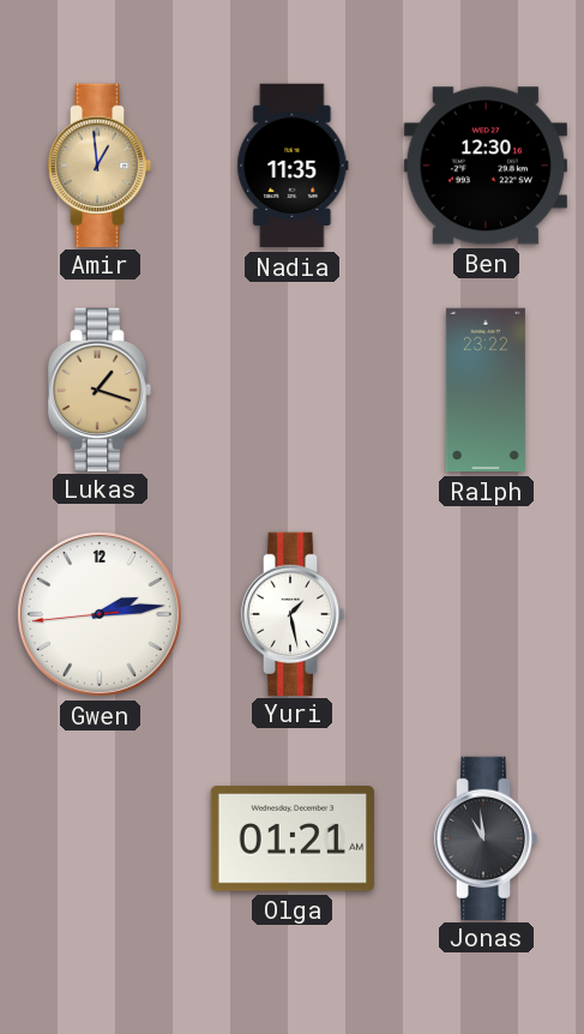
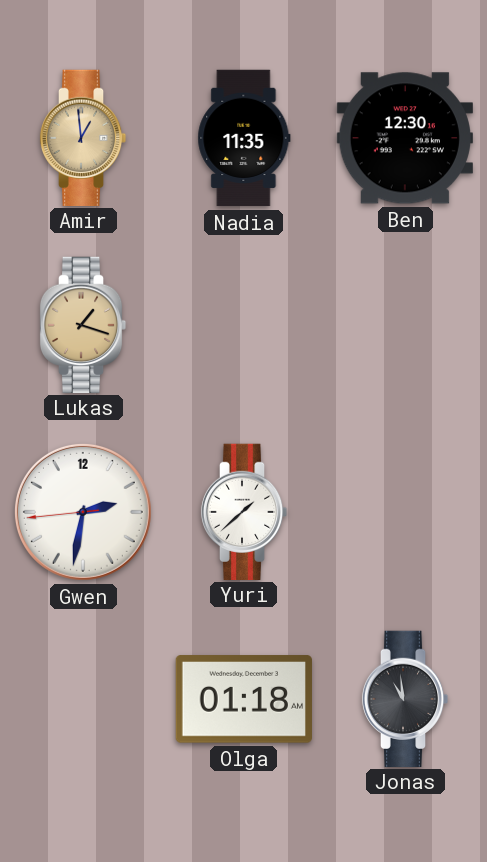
Ralph: 23:22 -> none
Gwen: 2:13 -> 2:31
Yuri: 1:28 -> 1:38
Olga: 01:21 -> 01:18
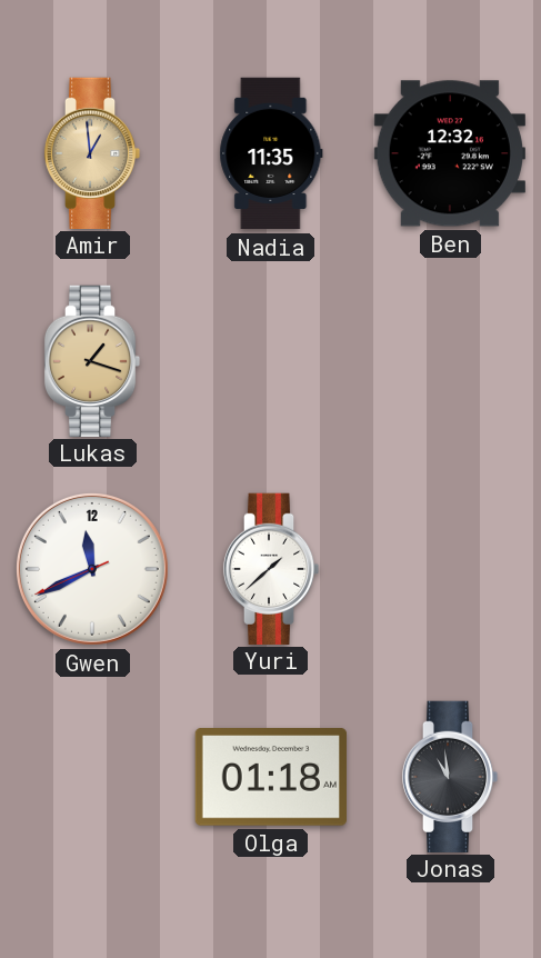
Ben: 12:30 -> 12:32
Gwen: 2:31 -> 11:40
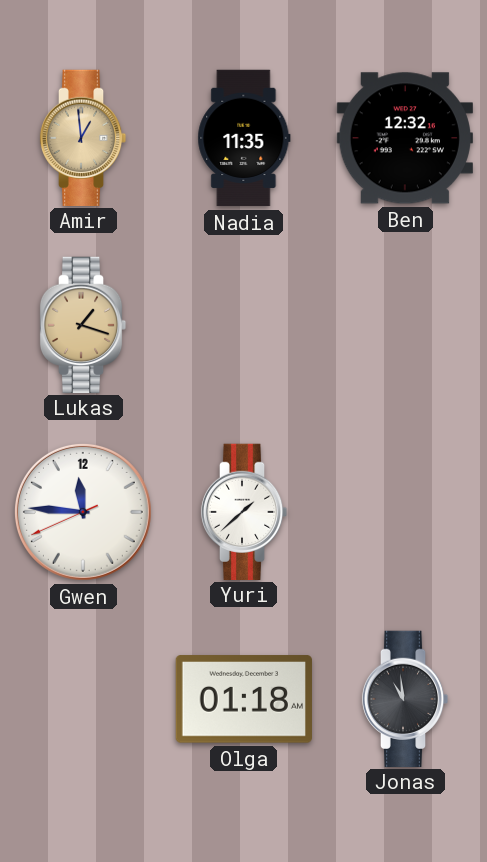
Gwen: 11:40 -> 11:45
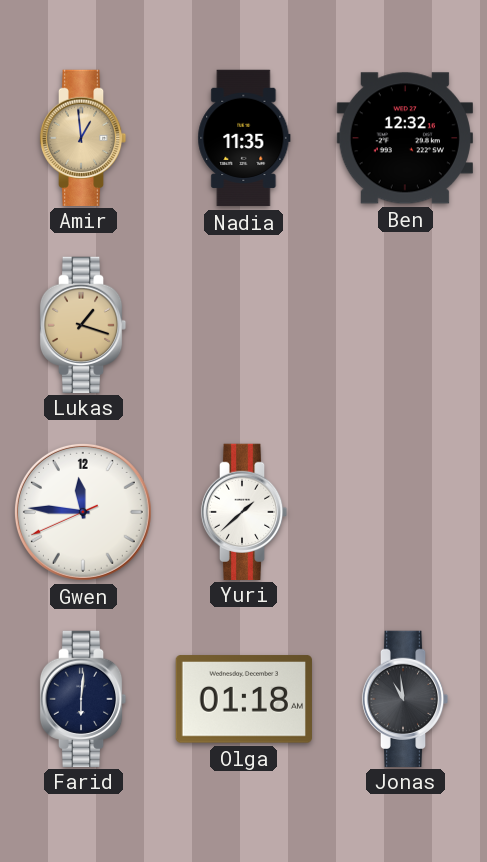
Farid: none -> 6:01
